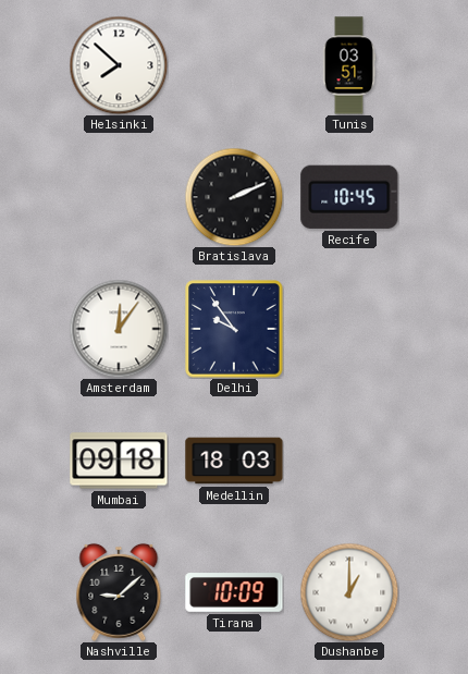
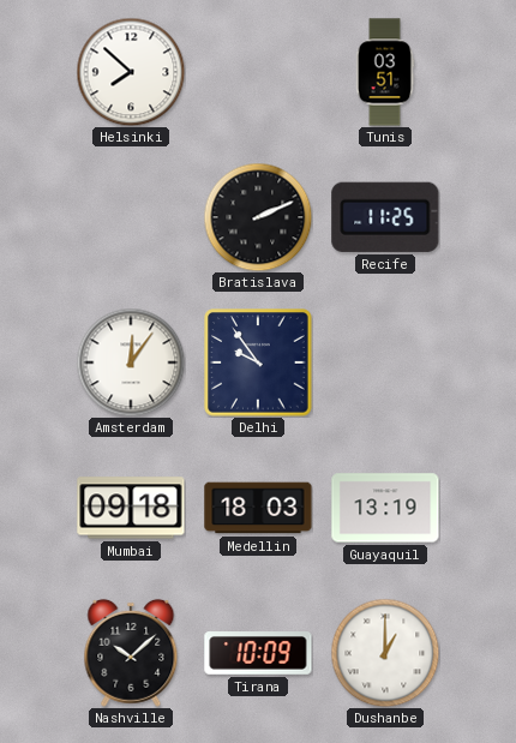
Recife: 10:45 -> 11:25
Guayaquil: none -> 13:19
Nashville: 9:08 -> 10:08
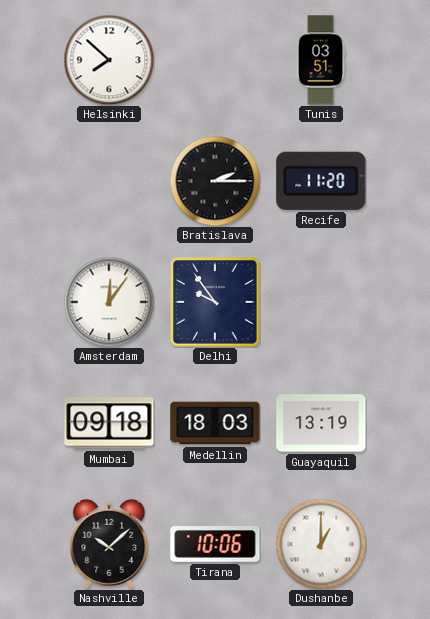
Bratislava: 2:11 -> 2:15
Recife: 11:25 -> 11:20
Tirana: 10:09 -> 10:06
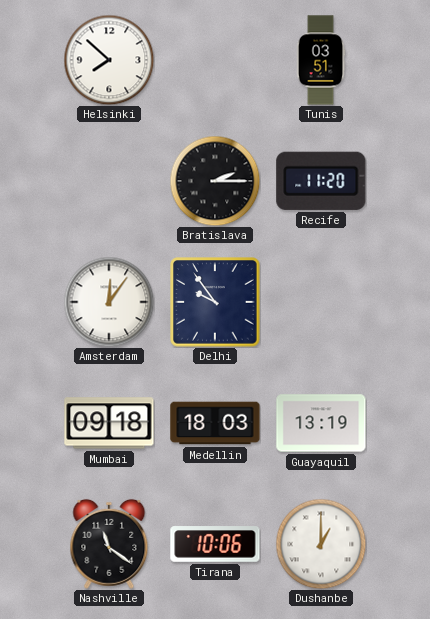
Nashville: 10:08 -> 11:21
